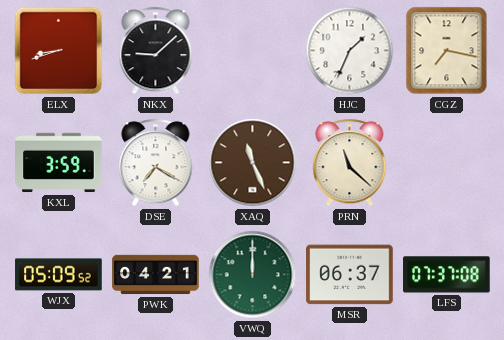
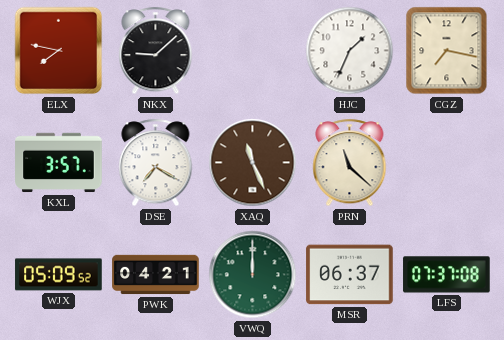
ELX: 8:42 -> 7:47
KXL: 3:59 -> 3:57
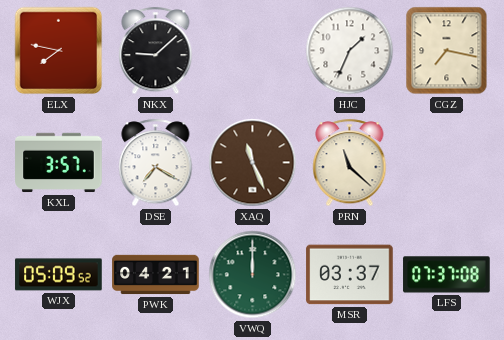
MSR: 06:37 -> 03:37
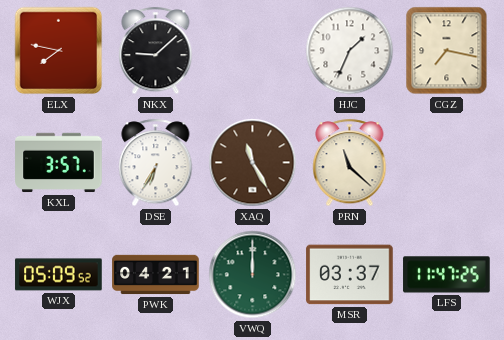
DSE: 7:20 -> 6:35
XAQ: 11:26 -> 11:25
LFS: 07:37 -> 11:47
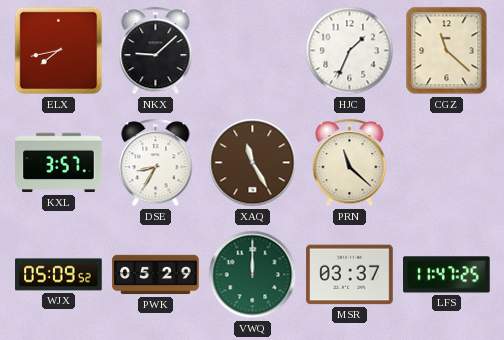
ELX: 7:47 -> 7:43
CGZ: 7:17 -> 11:22
DSE: 6:35 -> 8:35
PWK: 04:21 -> 05:29
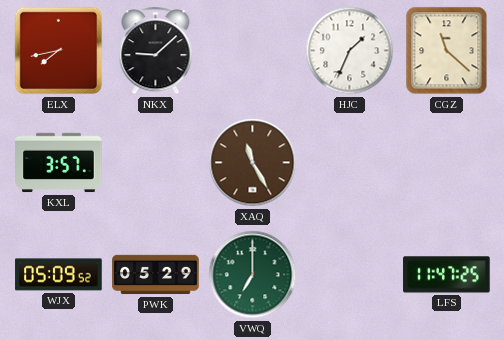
DSE: 8:35 -> none
PRN: 11:22 -> none
VWQ: 12:00 -> 7:00
MSR: 03:37 -> none
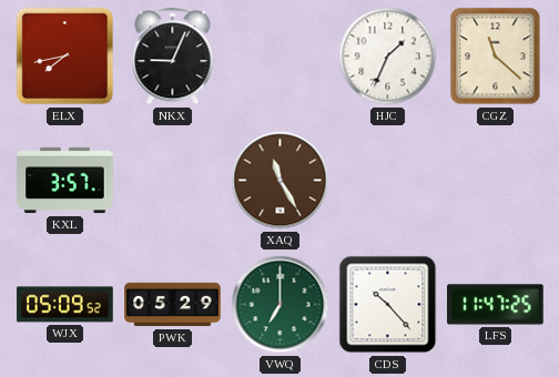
NKX: 9:08 -> 9:04
CDS: none -> 10:23
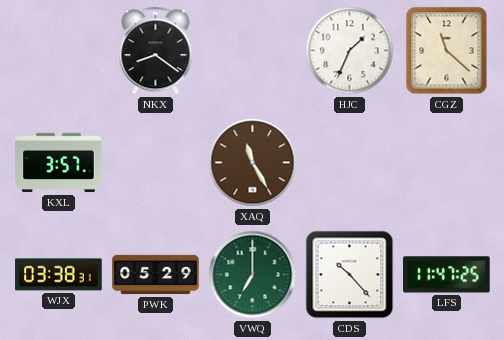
ELX: 7:43 -> none
NKX: 9:04 -> 8:21
WJX: 05:09 -> 03:38
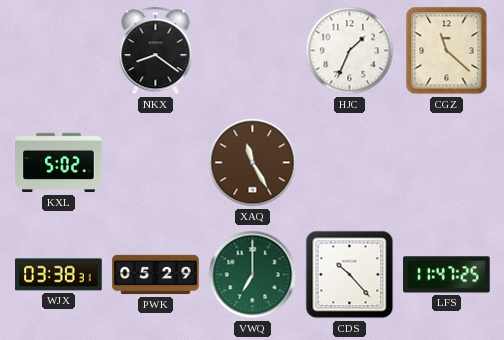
KXL: 3:57 -> 5:02
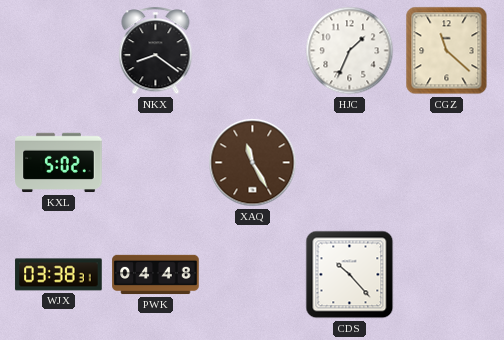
PWK: 05:29 -> 04:48
VWQ: 7:00 -> none
LFS: 11:47 -> none
